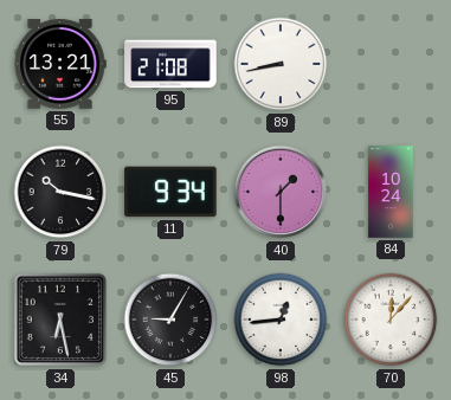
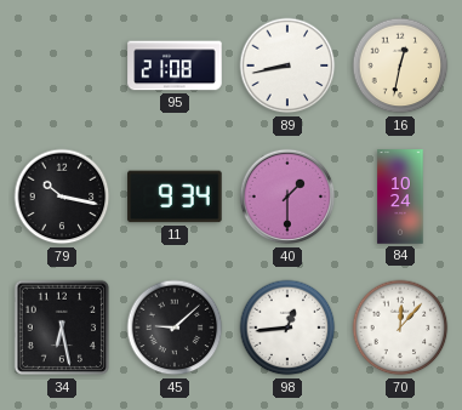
55: 13:21 -> none
16: none -> 12:32
45: 9:05 -> 9:08
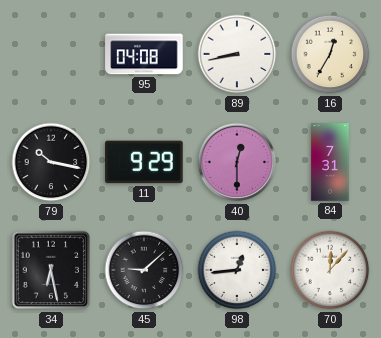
95: 21:08 -> 04:08
16: 12:32 -> 12:35
11: 9:34 -> 9:29
40: 1:30 -> 12:30
84: 10:24 -> 7:31
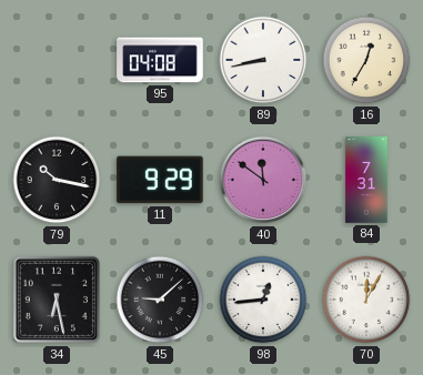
40: 12:30 -> 11:51
70: 12:07 -> 12:05
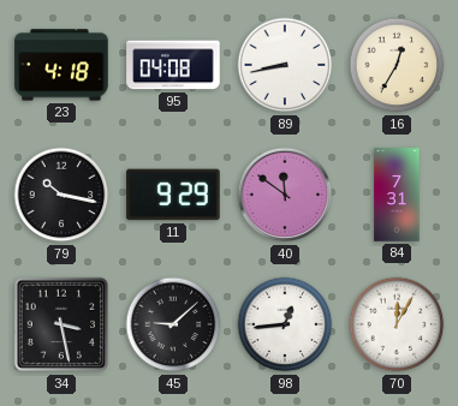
23: none -> 4:18
34: 6:28 -> 3:28
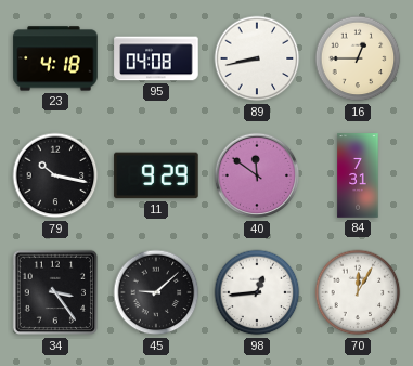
16: 12:35 -> 12:45
34: 3:28 -> 3:24
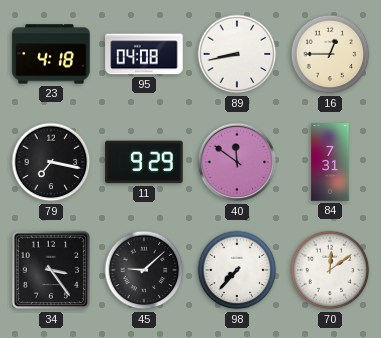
79: 10:17 -> 7:17
98: 12:44 -> 7:37
70: 12:05 -> 12:09
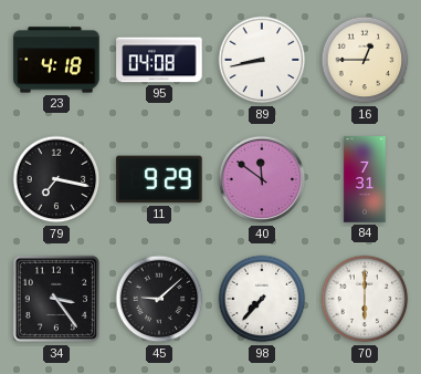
70: 12:09 -> 6:00
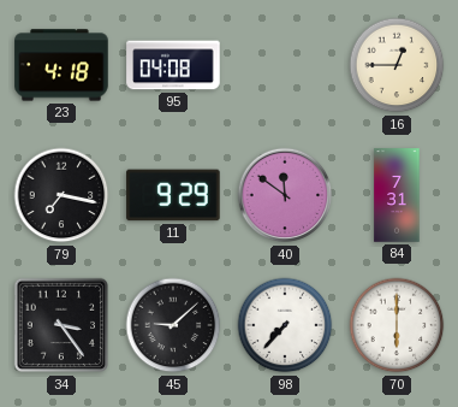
89: 8:43 -> none
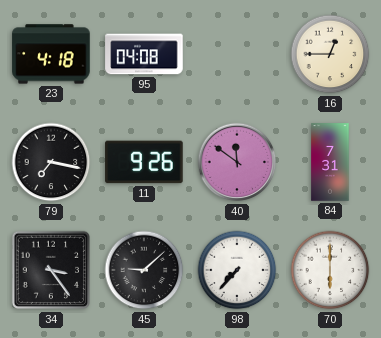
11: 9:29 -> 9:26
